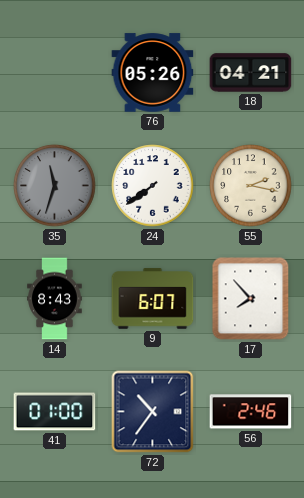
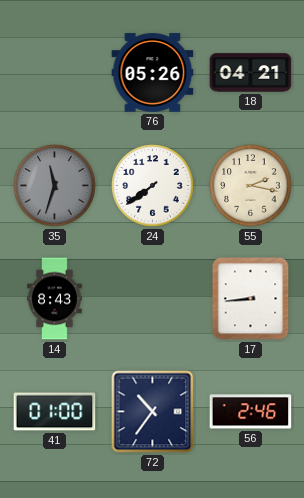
9: 6:07 -> none
17: 7:53 -> 8:44
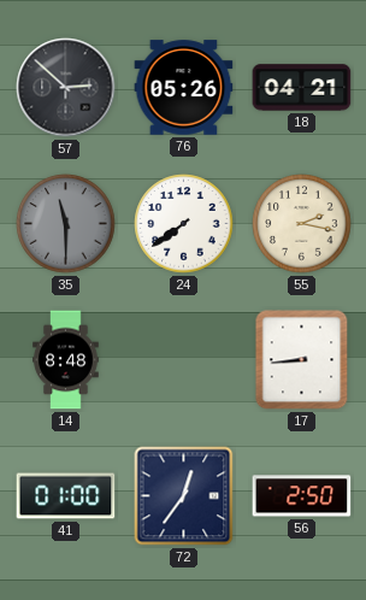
57: none -> 2:52
35: 11:33 -> 11:30
14: 8:43 -> 8:48
72: 10:36 -> 12:36
56: 2:46 -> 2:50
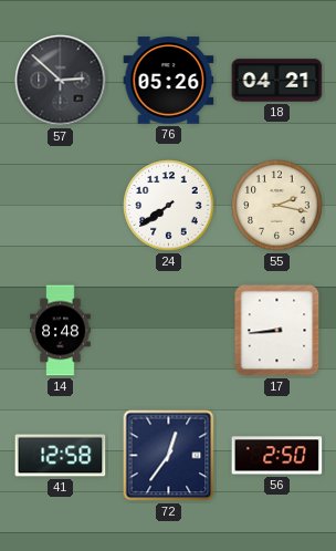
35: 11:30 -> none
41: 01:00 -> 12:58
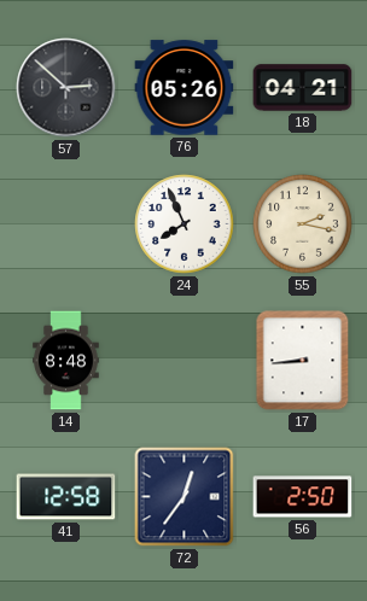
24: 7:39 -> 7:56
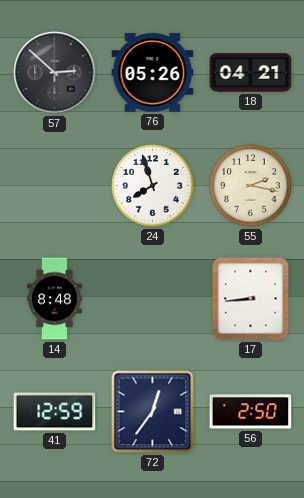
24: 7:56 -> 7:57
41: 12:58 -> 12:59
